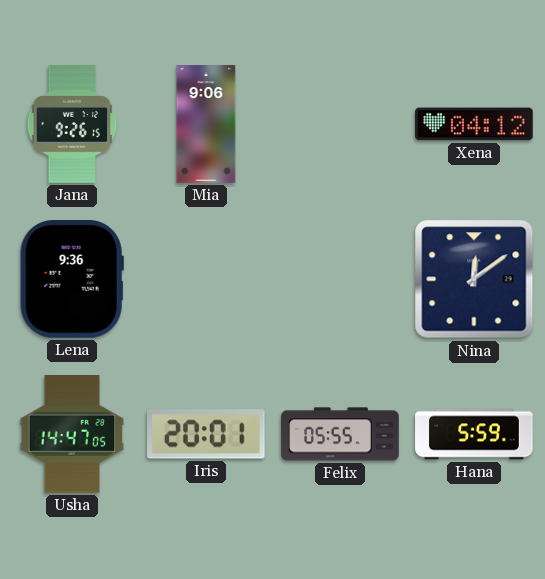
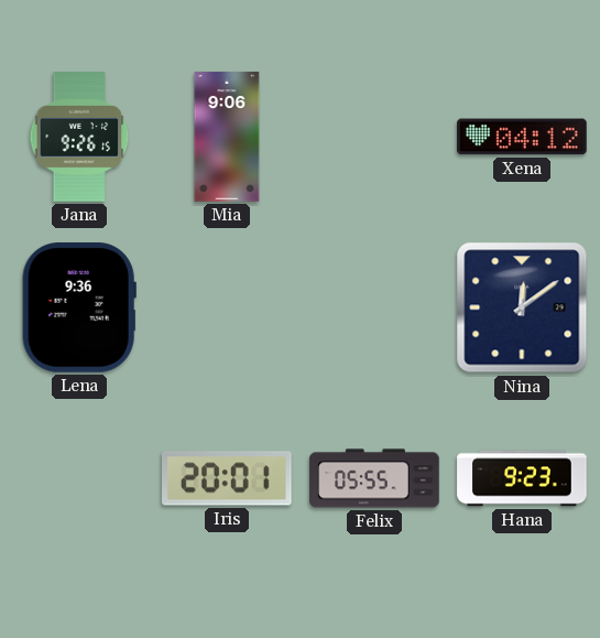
Usha: 14:47 -> none
Hana: 5:59 -> 9:23
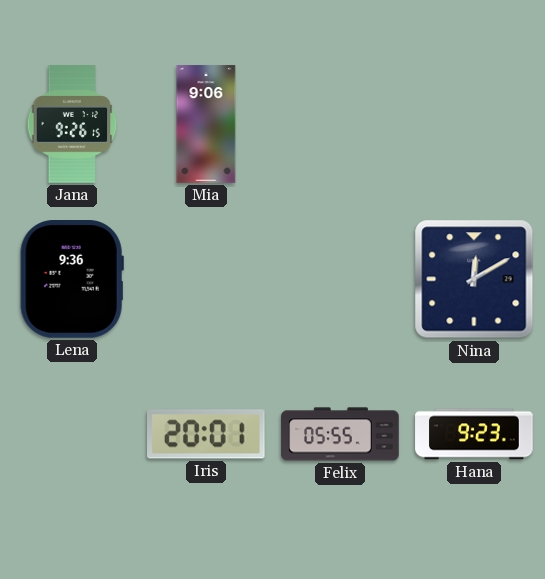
Xena: 04:12 -> none
Nina: 12:09 -> 12:10
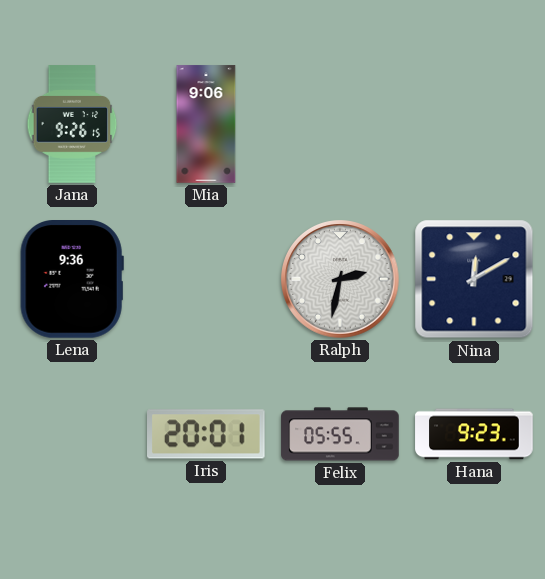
Ralph: none -> 2:32
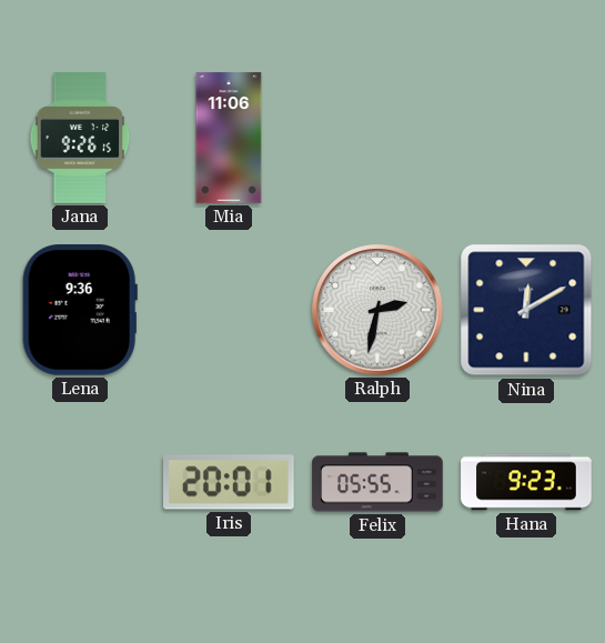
Mia: 9:06 -> 11:06
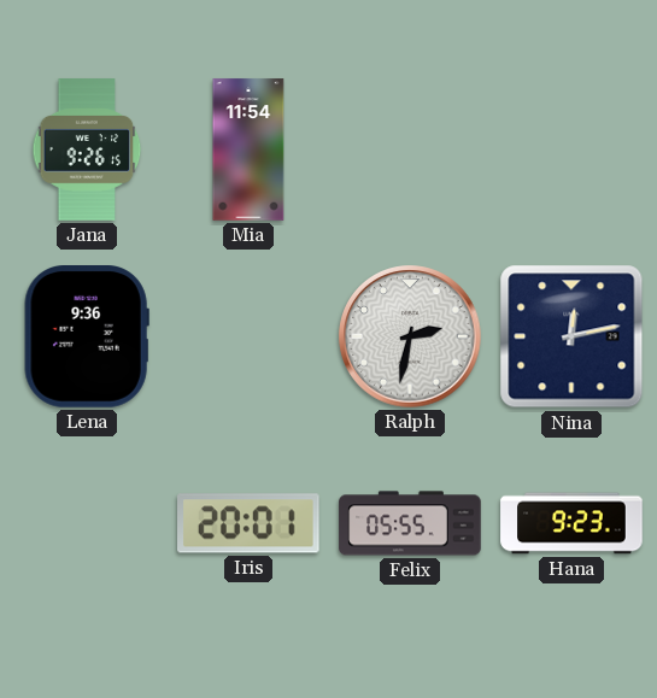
Mia: 11:06 -> 11:54
Nina: 12:10 -> 12:13
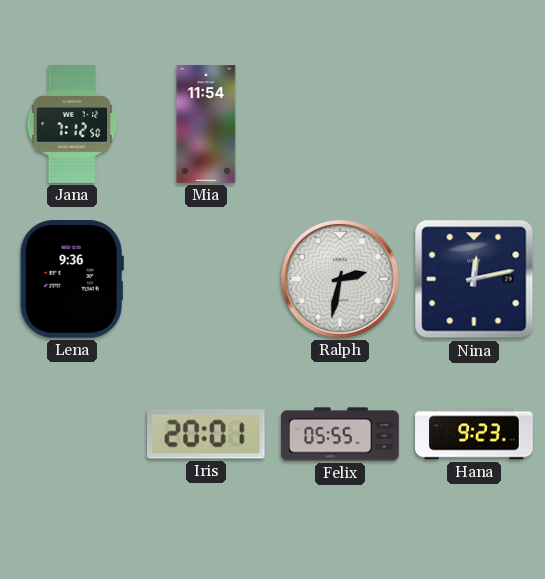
Jana: 9:26 -> 7:12
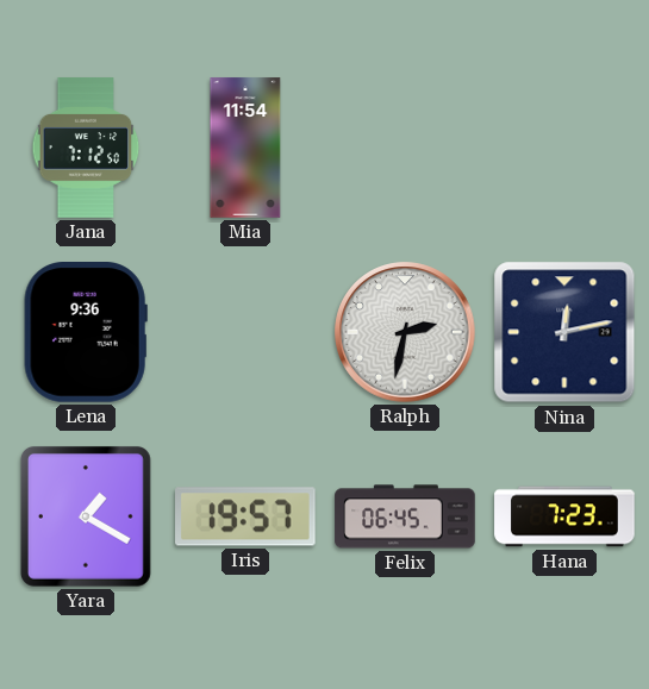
Yara: none -> 1:20
Iris: 20:01 -> 19:57
Felix: 05:55 -> 06:45
Hana: 9:23 -> 7:23
